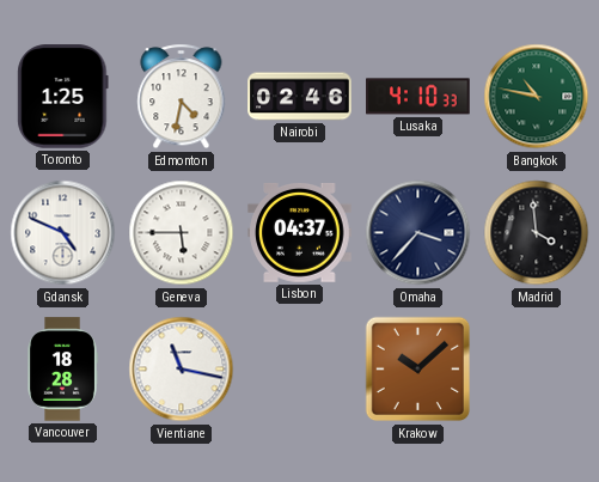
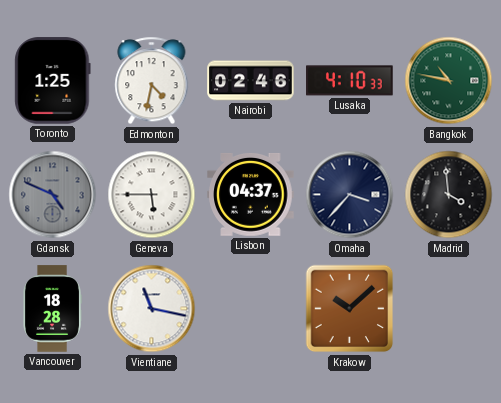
Gdansk dial: white -> grey
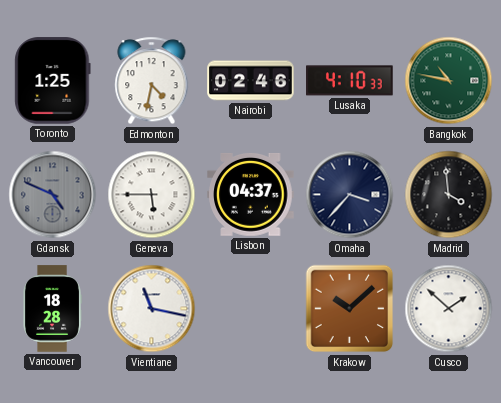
Cusco: none -> 1:52
